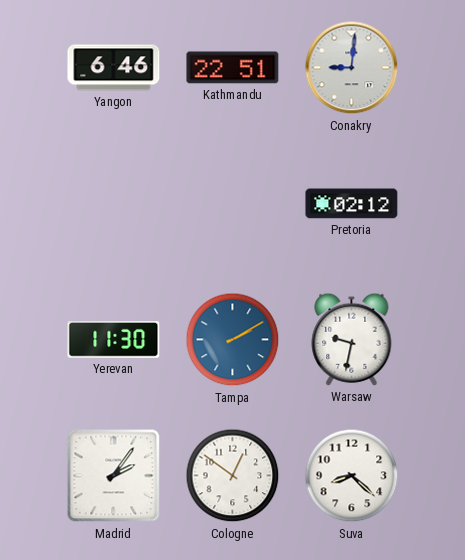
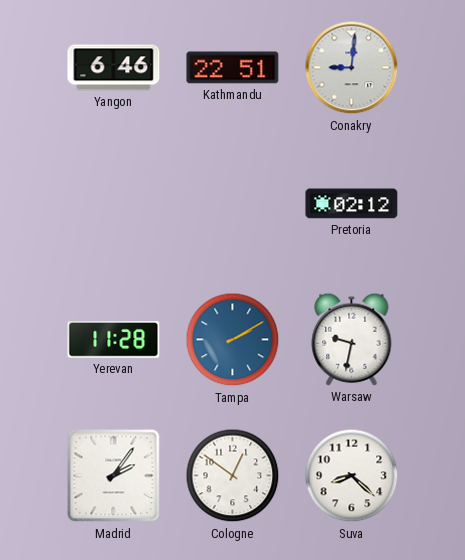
Yerevan: 11:30 -> 11:28
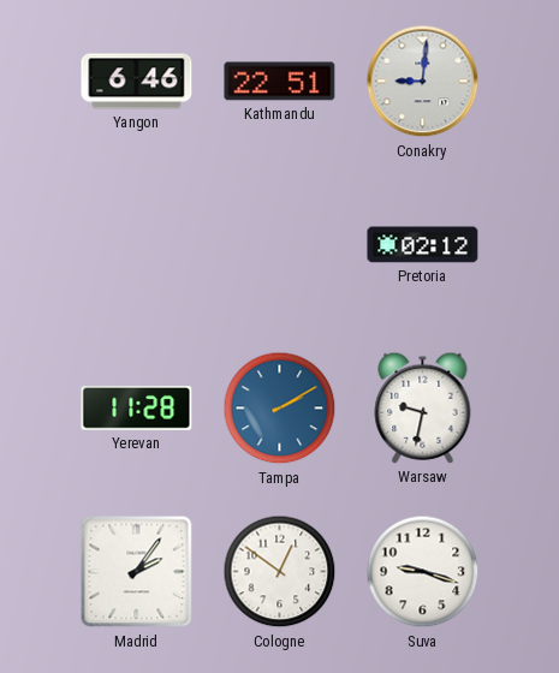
Suva: 8:22 -> 9:18
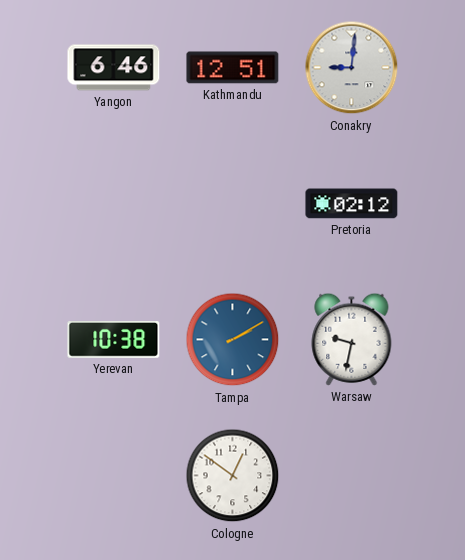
Kathmandu: 22:51 -> 12:51
Yerevan: 11:28 -> 10:38
Madrid: 2:06 -> none
Suva: 9:18 -> none
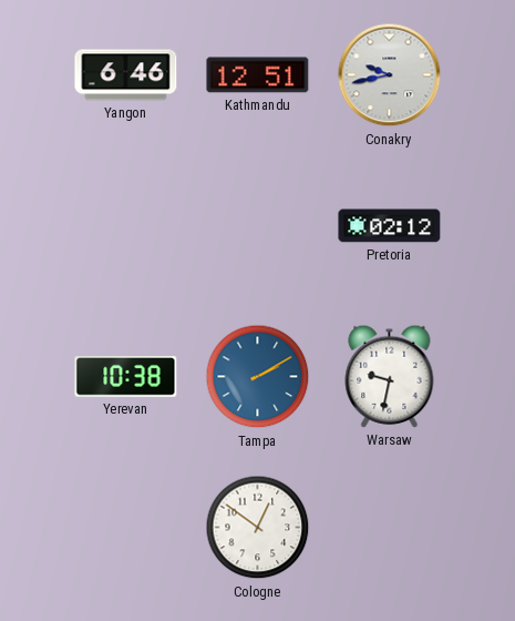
Conakry: 9:01 -> 9:43
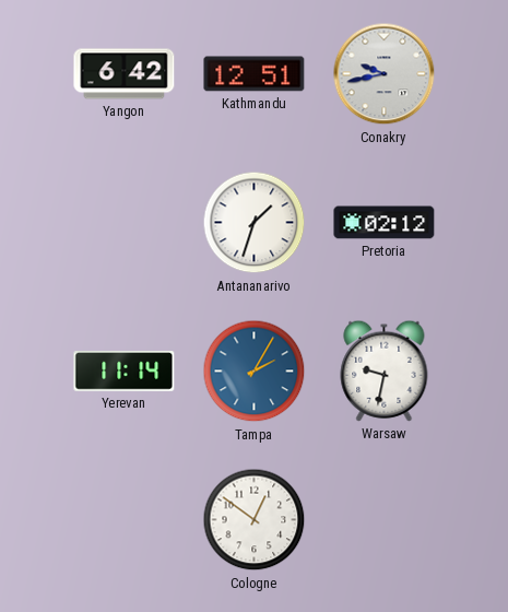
Yangon: 6:46 -> 6:42
Antananarivo: none -> 1:33
Yerevan: 10:38 -> 11:14
Tampa: 2:10 -> 2:05
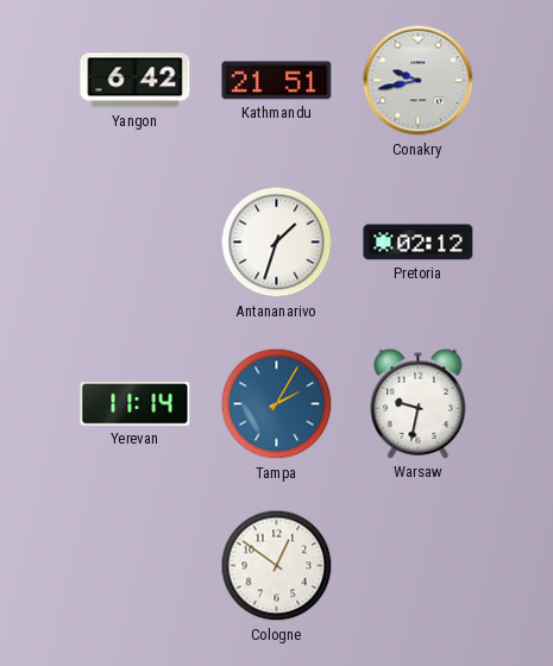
Kathmandu: 12:51 -> 21:51
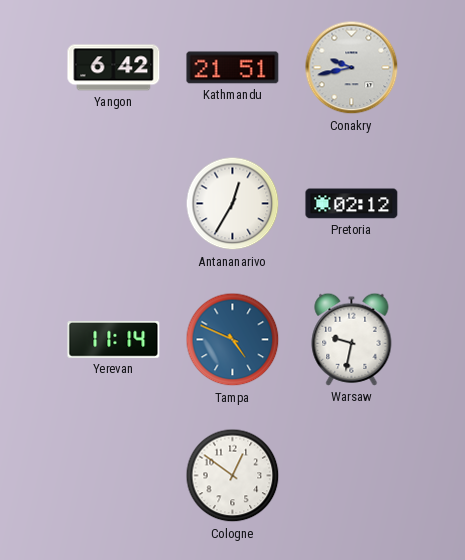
Antananarivo: 1:33 -> 12:35
Tampa: 2:05 -> 4:49
